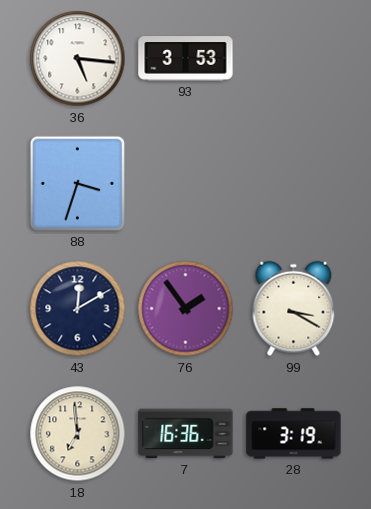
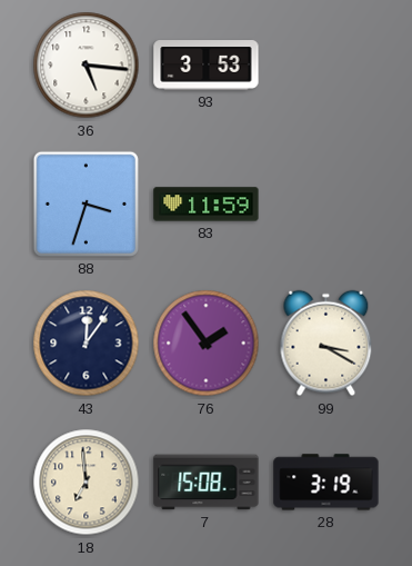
83: none -> 11:59
43: 12:10 -> 12:06
7: 16:36 -> 15:08
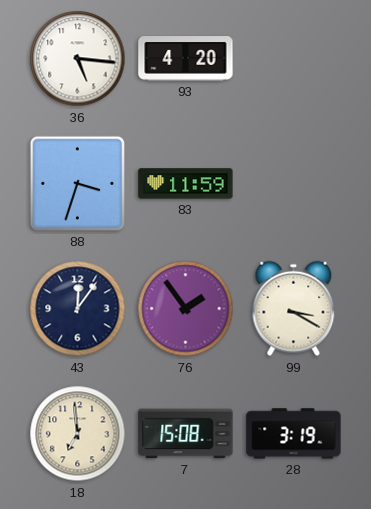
93: 3:53 -> 4:20
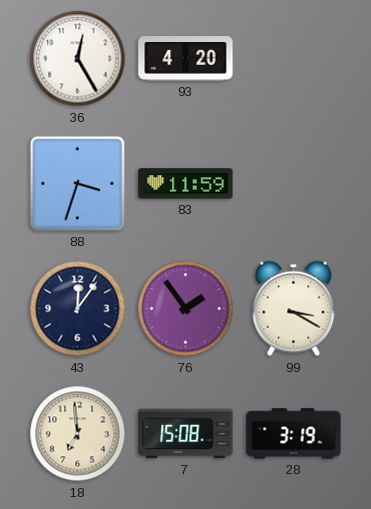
36: 5:16 -> 12:25
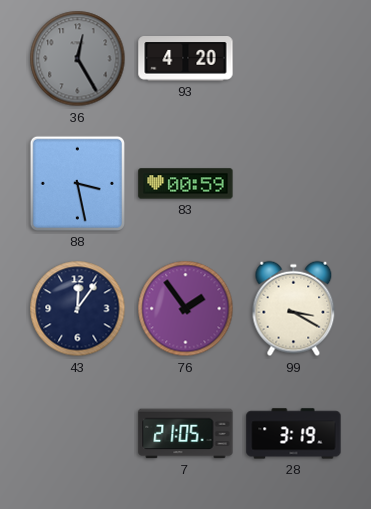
36 dial: white -> grey
88: 3:33 -> 3:28
83: 11:59 -> 00:59
18: 6:59 -> none
7: 15:08 -> 21:05
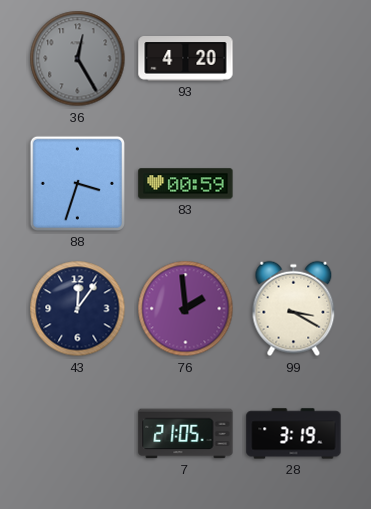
88: 3:28 -> 3:33
76: 1:54 -> 1:59
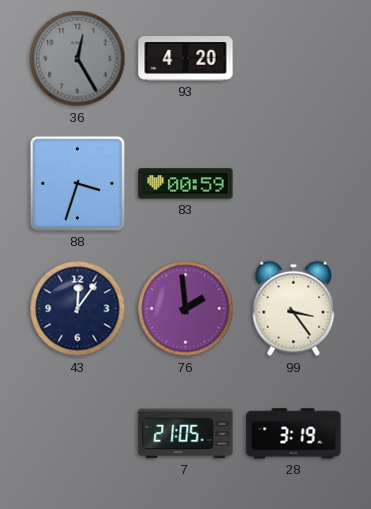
99: 3:20 -> 3:24
